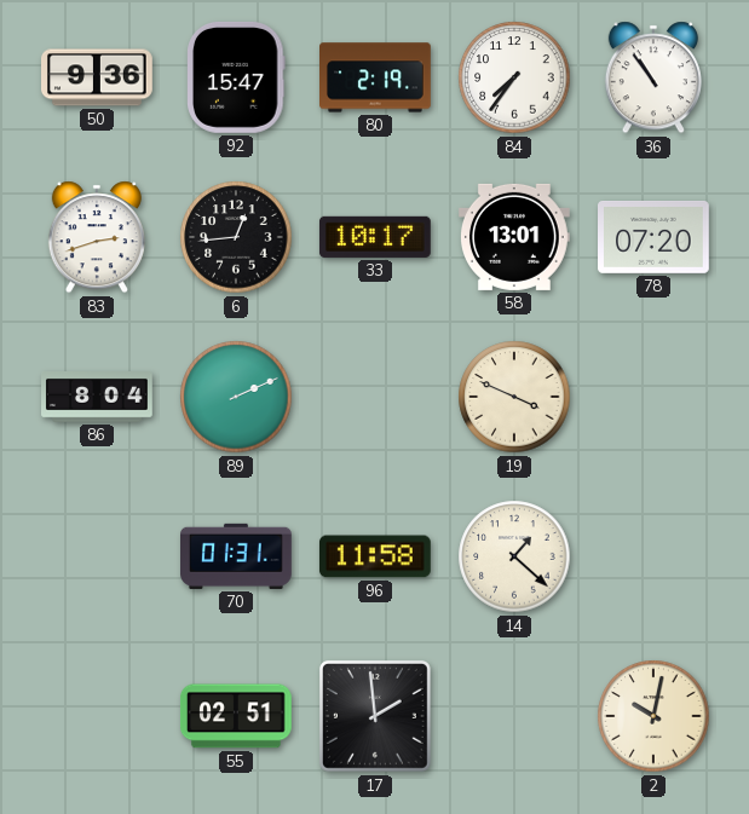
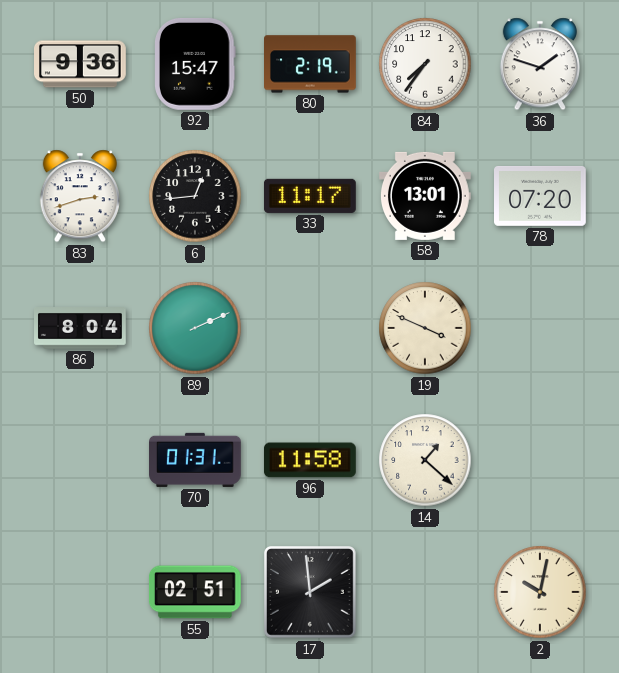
36: 10:54 -> 1:48
33: 10:17 -> 11:17
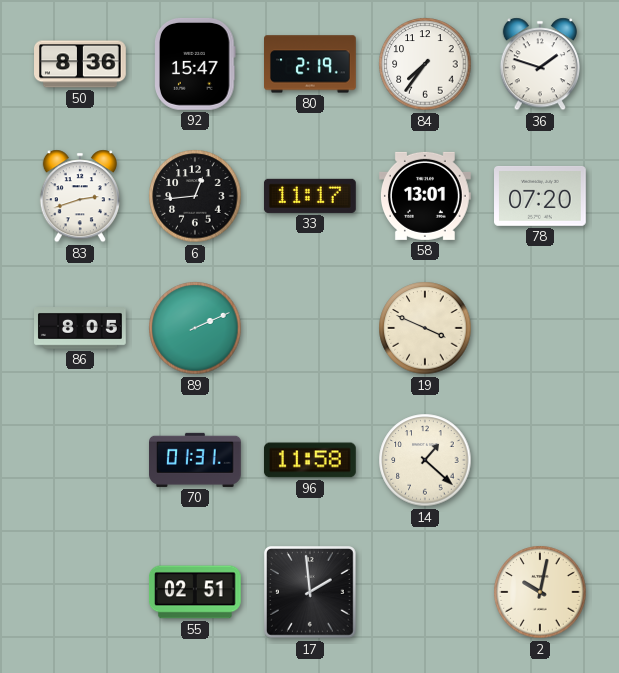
50: 9:36 -> 8:36
86: 8:04 -> 8:05
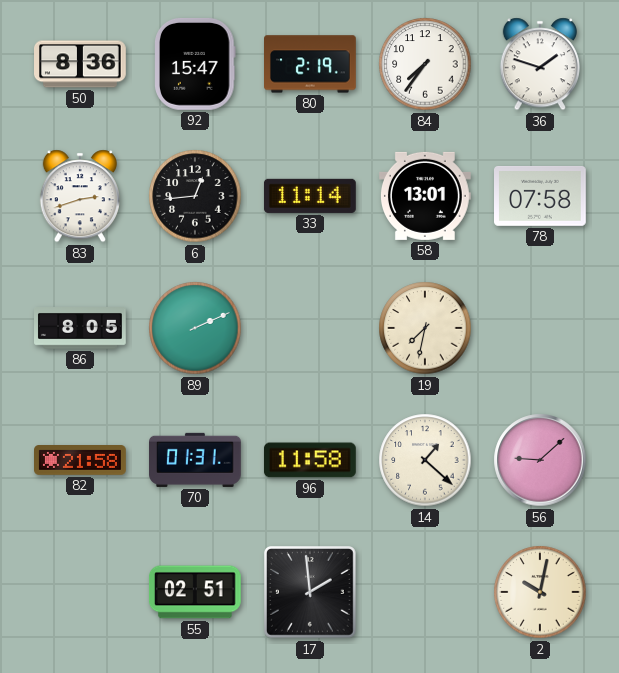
33: 11:17 -> 11:14
78: 07:20 -> 07:58
19: 3:49 -> 7:32
82: none -> 21:58
56: none -> 9:08
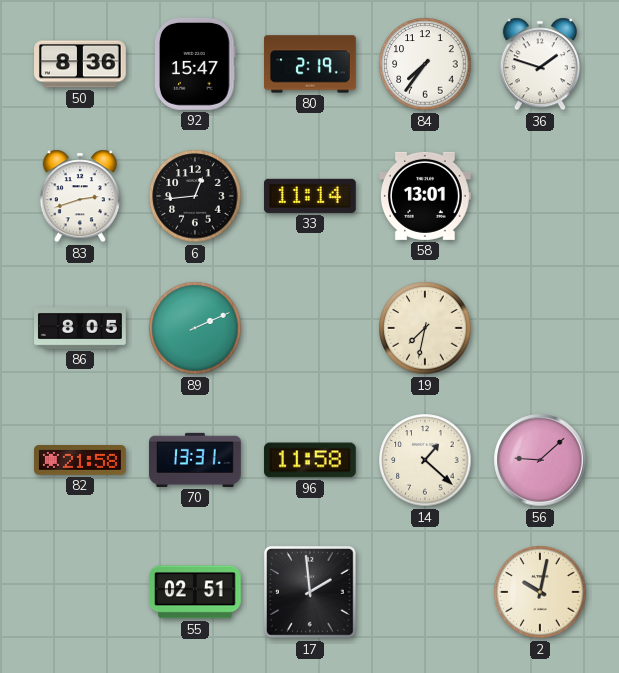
78: 07:58 -> none
70: 01:31 -> 13:31
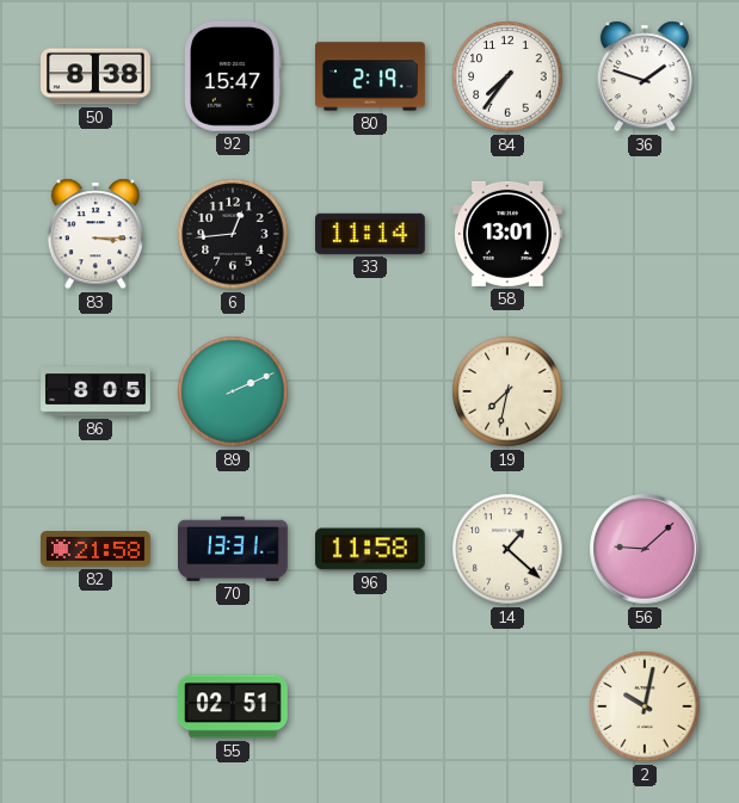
50: 8:36 -> 8:38
83: 2:42 -> 3:15
17: 1:59 -> none
